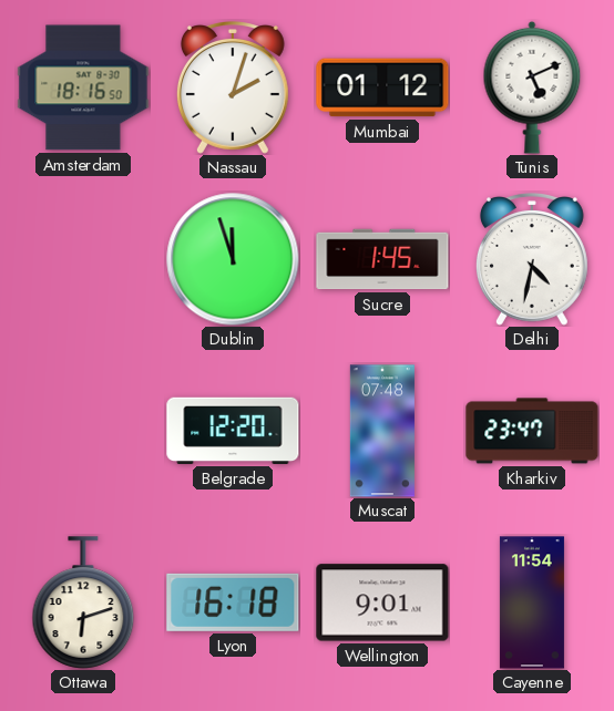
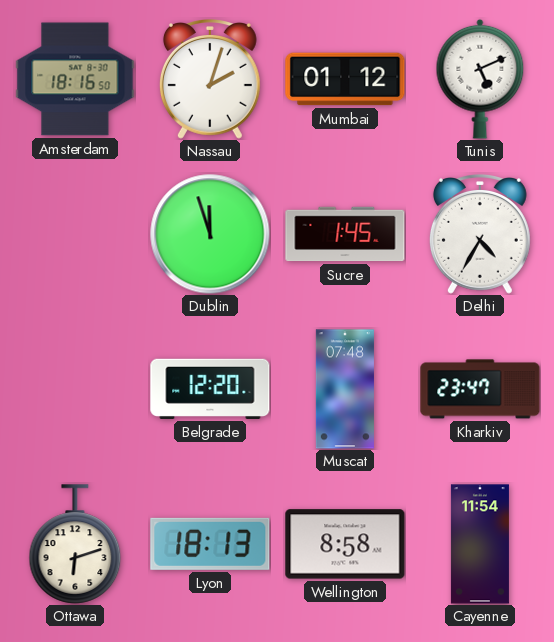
Delhi: 4:32 -> 4:35
Lyon: 16:18 -> 18:13
Wellington: 9:01 -> 8:58
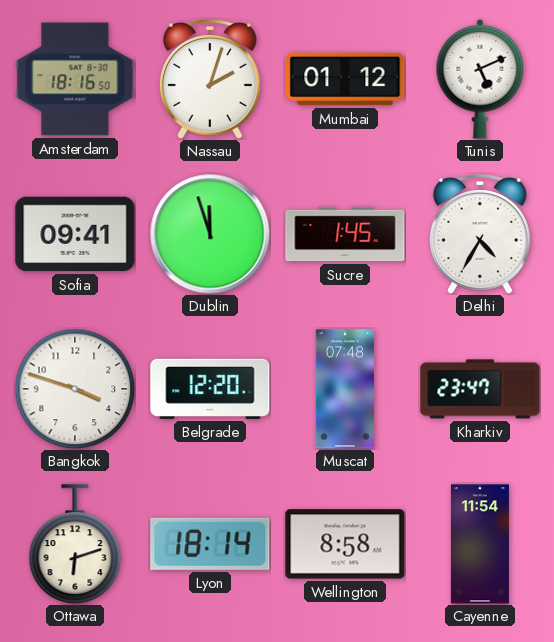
Sofia: none -> 09:41
Bangkok: none -> 3:48
Lyon: 18:13 -> 18:14
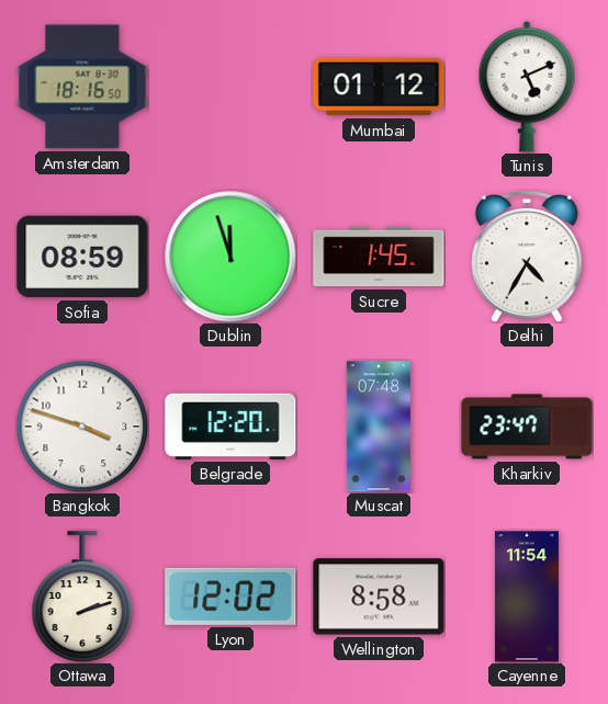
Nassau: 2:03 -> none
Sofia: 09:41 -> 08:59
Ottawa: 6:12 -> 2:12
Lyon: 18:14 -> 12:02
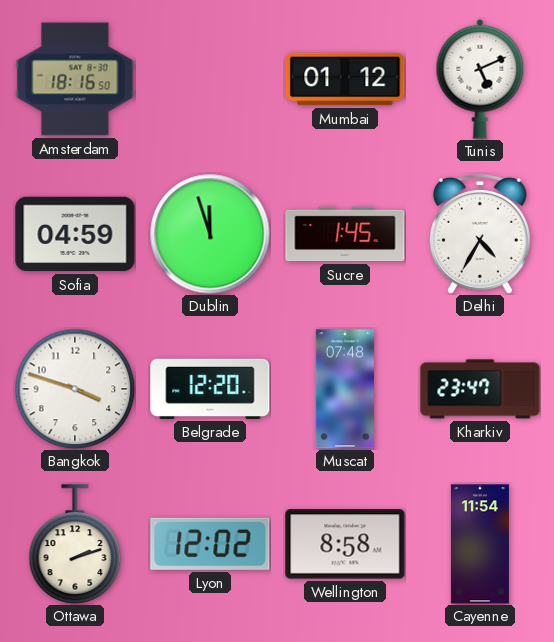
Sofia: 08:59 -> 04:59
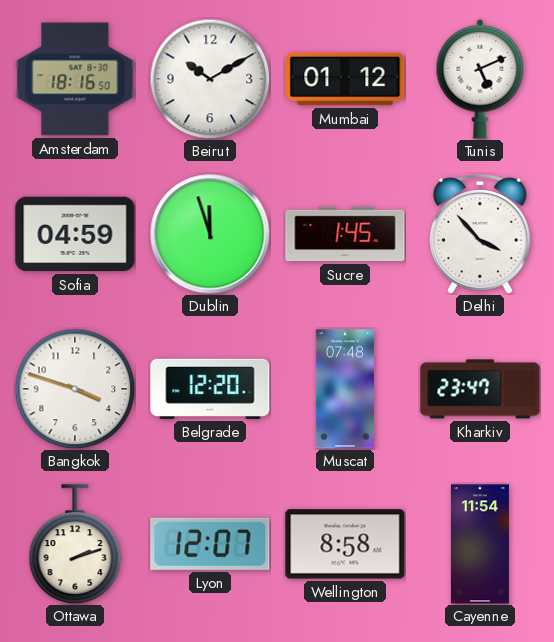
Beirut: none -> 10:10
Delhi: 4:35 -> 3:53
Lyon: 12:02 -> 12:07
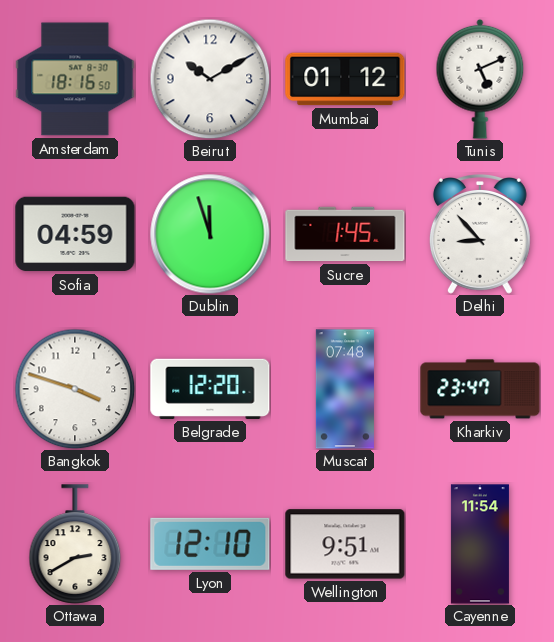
Delhi: 3:53 -> 8:53
Ottawa: 2:12 -> 2:40
Lyon: 12:07 -> 12:10
Wellington: 8:58 -> 9:51
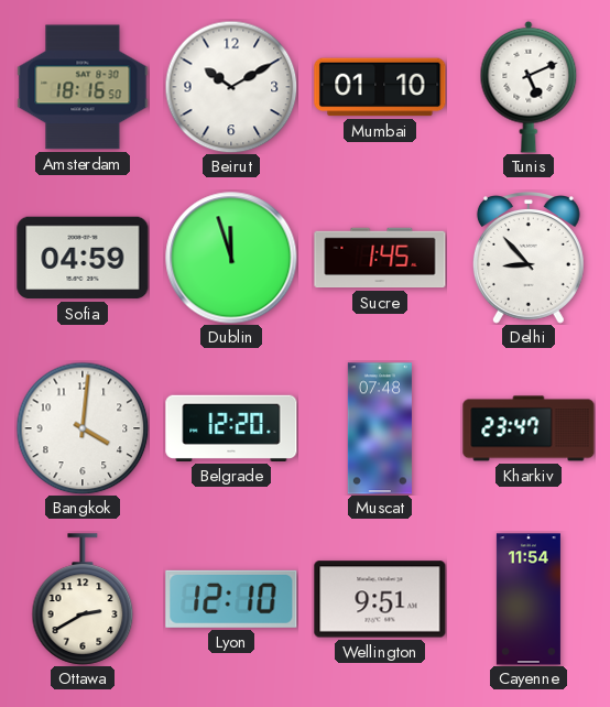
Mumbai: 01:12 -> 01:10
Bangkok: 3:48 -> 4:01
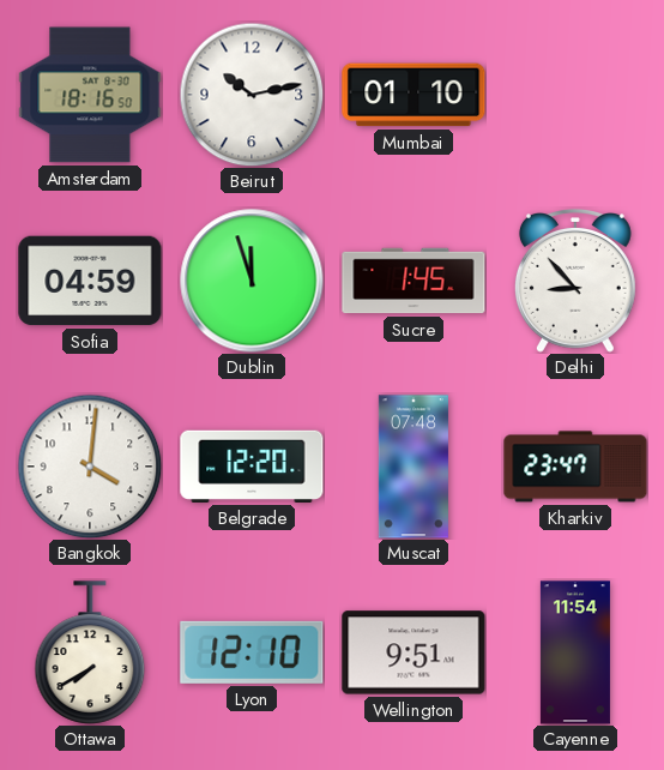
Beirut: 10:10 -> 10:13
Tunis: 5:11 -> none
Ottawa: 2:40 -> 7:40
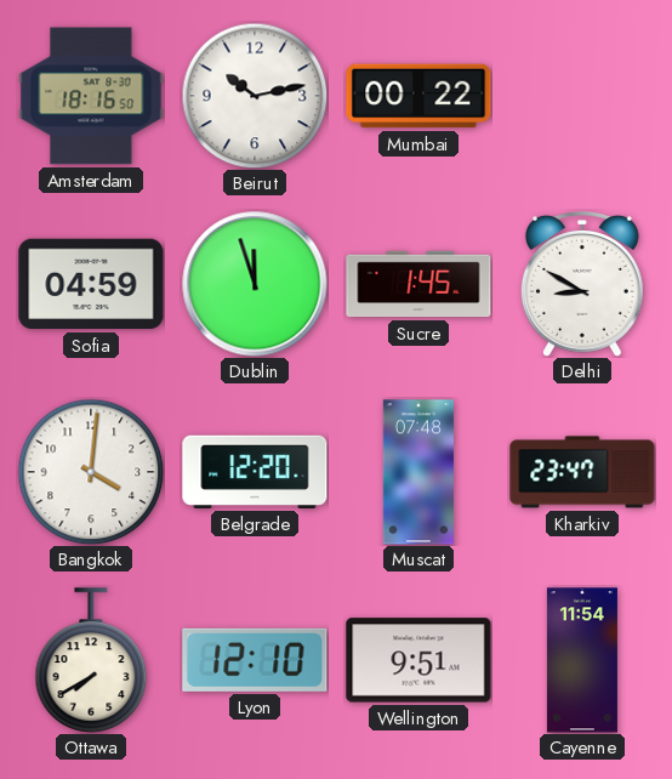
Mumbai: 01:10 -> 00:22
Delhi: 8:53 -> 8:50
